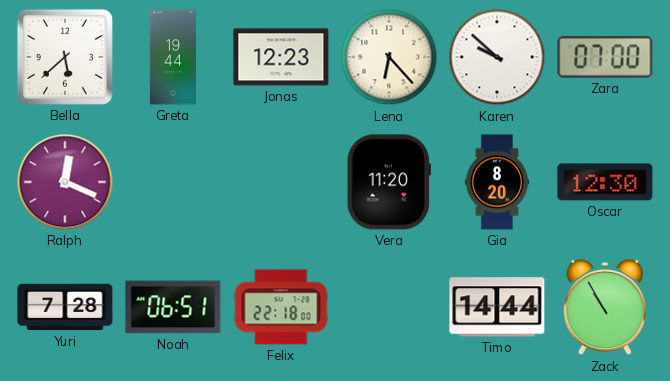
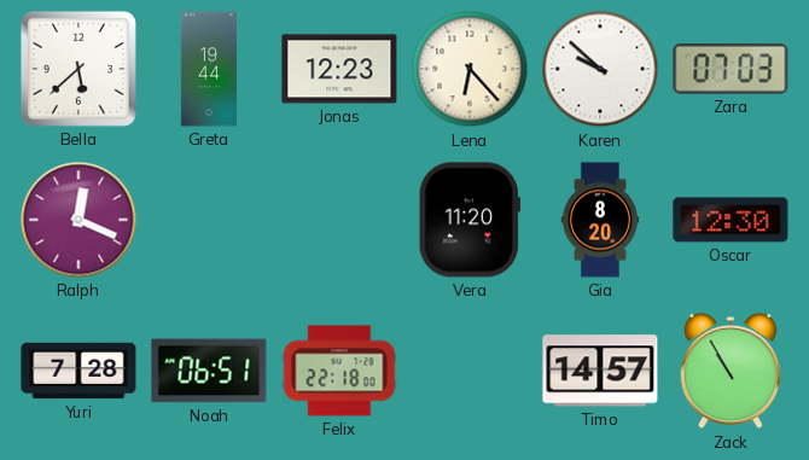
Zara: 07:00 -> 07:03
Timo: 14:44 -> 14:57
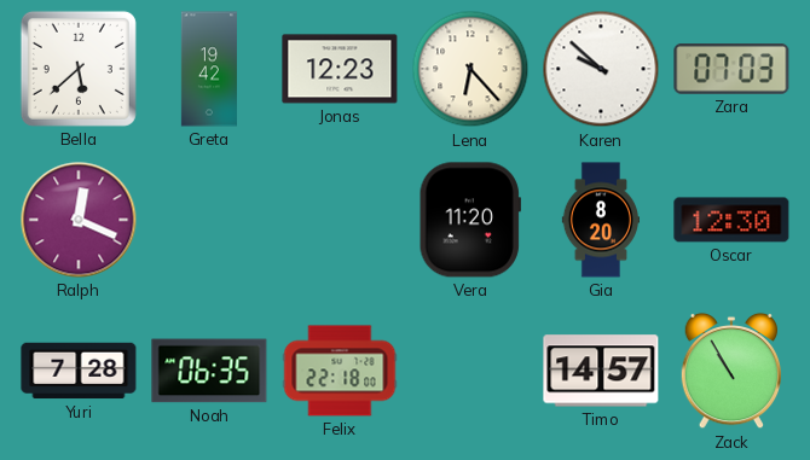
Greta: 19:44 -> 19:42
Noah: 06:51 -> 06:35
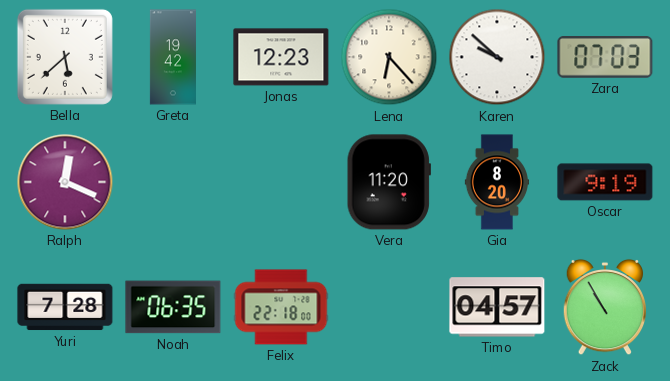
Oscar: 12:30 -> 9:19
Timo: 14:57 -> 04:57
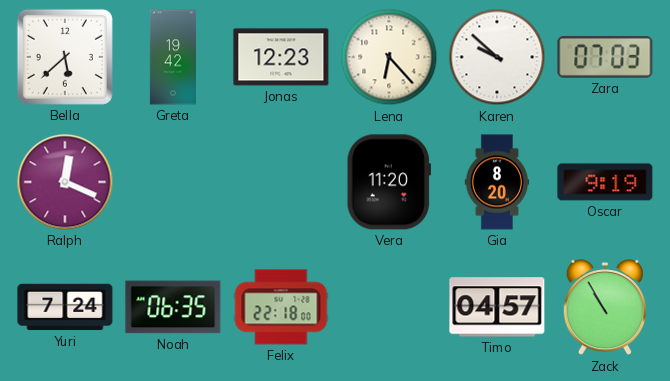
Yuri: 7:28 -> 7:24
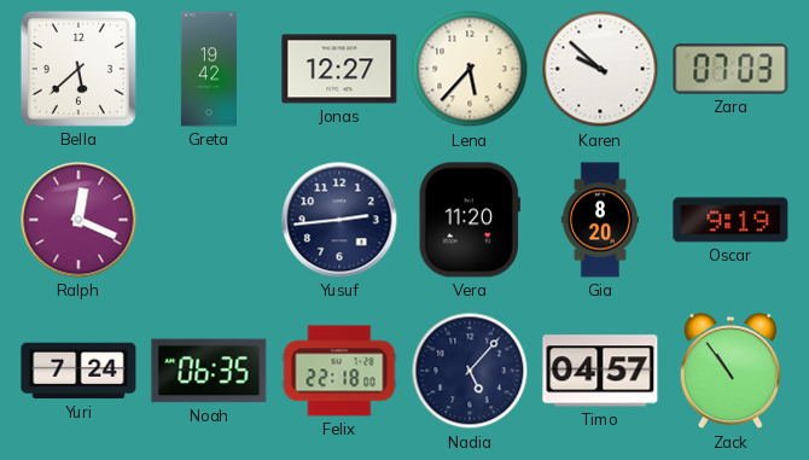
Jonas: 12:23 -> 12:27
Lena: 6:23 -> 5:37
Yusuf: none -> 2:44
Nadia: none -> 5:07
Zack: 10:55 -> 10:54
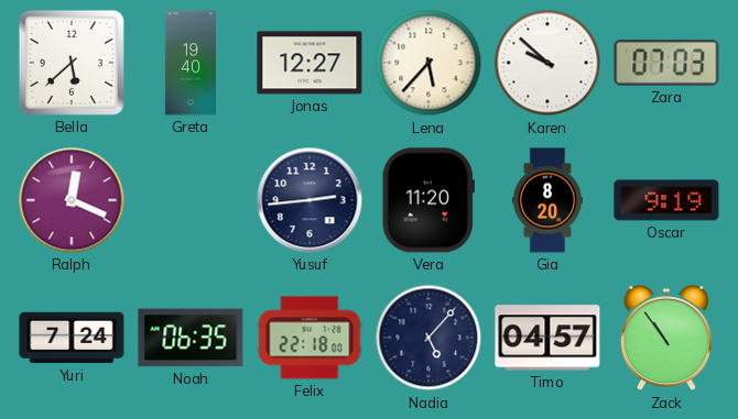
Greta: 19:42 -> 19:40
